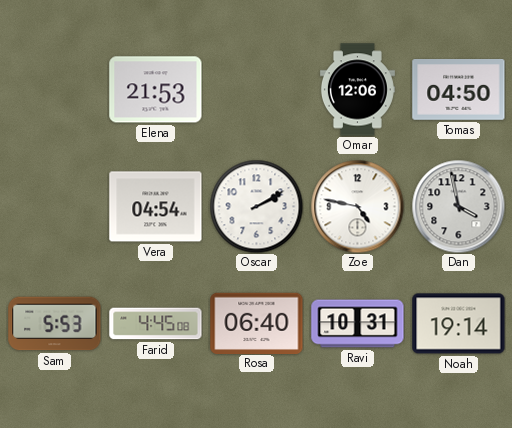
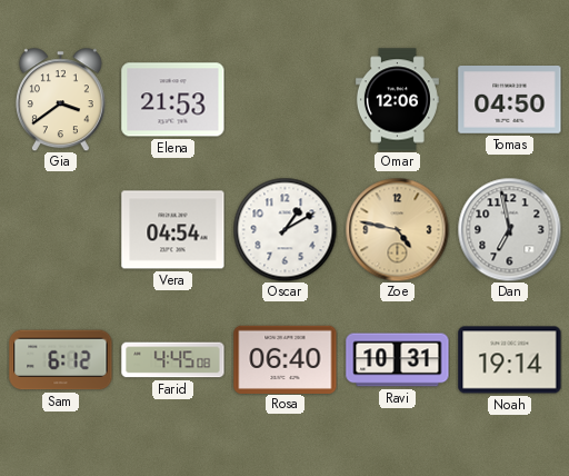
Gia: none -> 3:39
Oscar: 2:10 -> 1:10
Zoe dial: white -> champagne
Dan: 3:58 -> 6:58
Sam: 5:53 -> 6:12
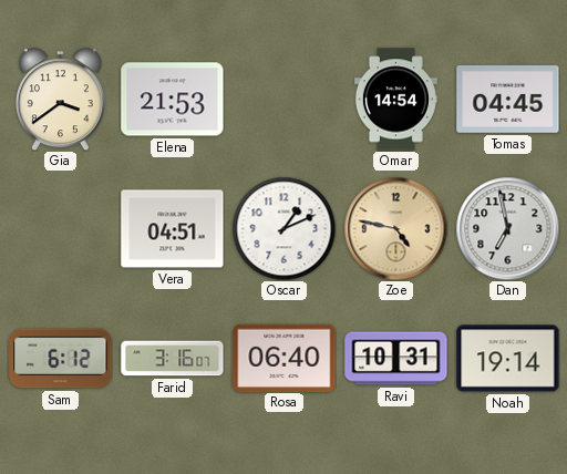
Omar: 12:06 -> 14:54
Tomas: 04:50 -> 04:45
Vera: 04:54 -> 04:51
Oscar: 1:10 -> 1:11
Farid: 4:45 -> 3:16
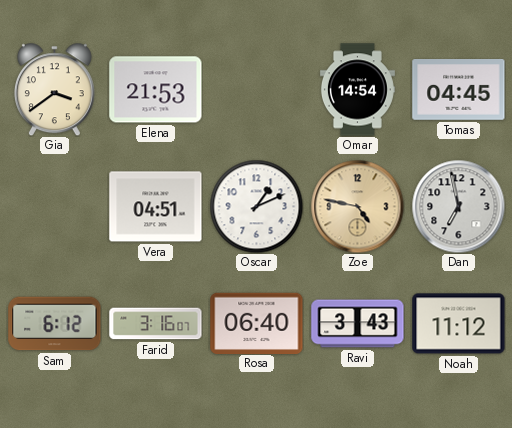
Ravi: 10:31 -> 3:43
Noah: 19:14 -> 11:12
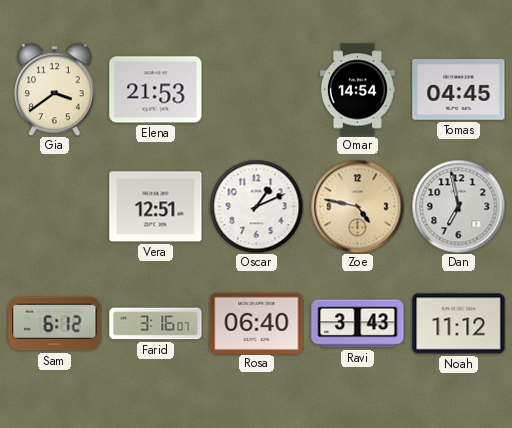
Vera: 04:51 -> 12:51
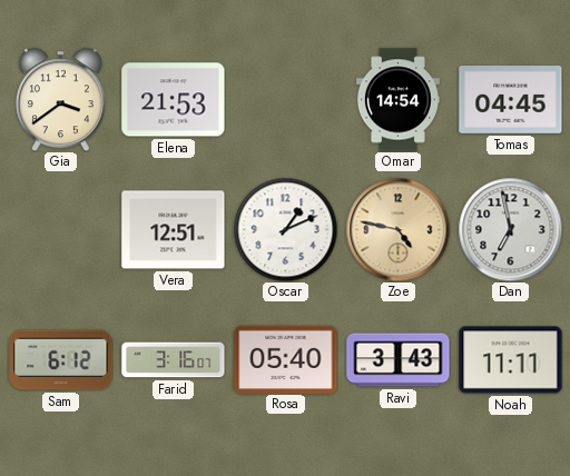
Rosa: 06:40 -> 05:40
Noah: 11:12 -> 11:11
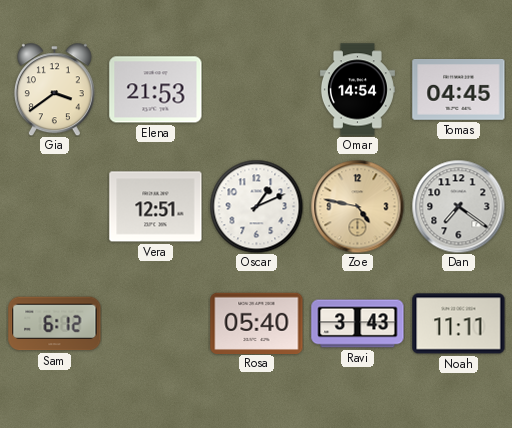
Dan: 6:58 -> 7:21
Farid: 3:16 -> none
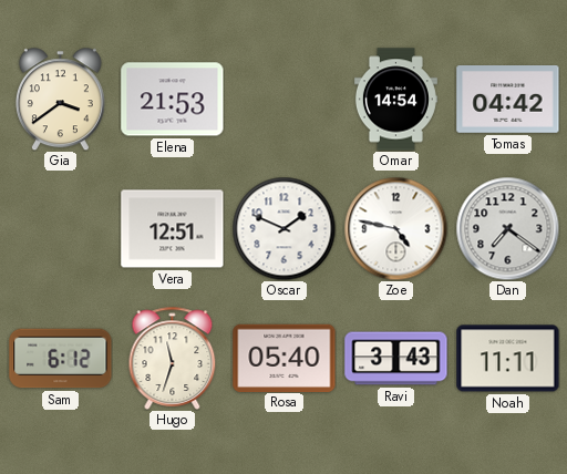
Tomas: 04:45 -> 04:42
Oscar: 1:11 -> 1:49
Zoe dial: champagne -> white
Hugo: none -> 11:33
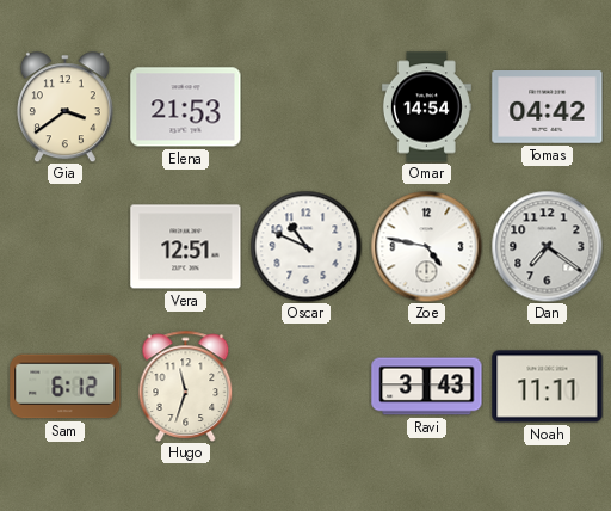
Oscar: 1:49 -> 10:49
Rosa: 05:40 -> none
